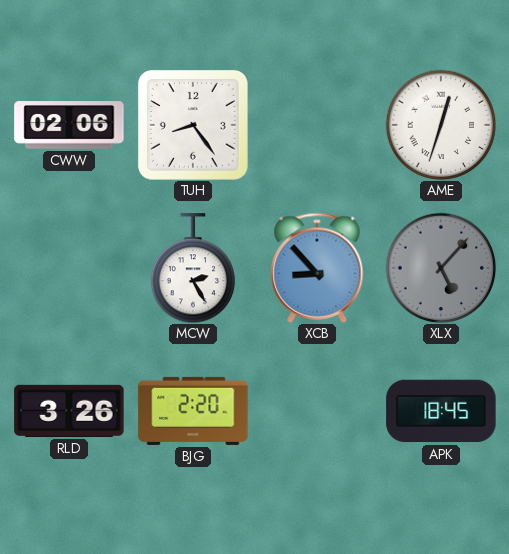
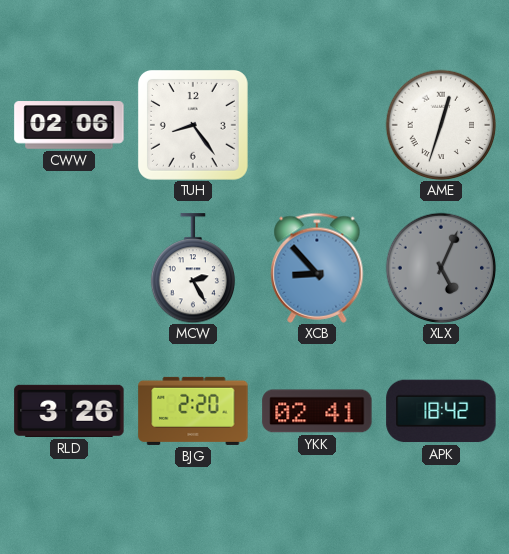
XLX: 5:07 -> 5:04
YKK: none -> 02:41
APK: 18:45 -> 18:42
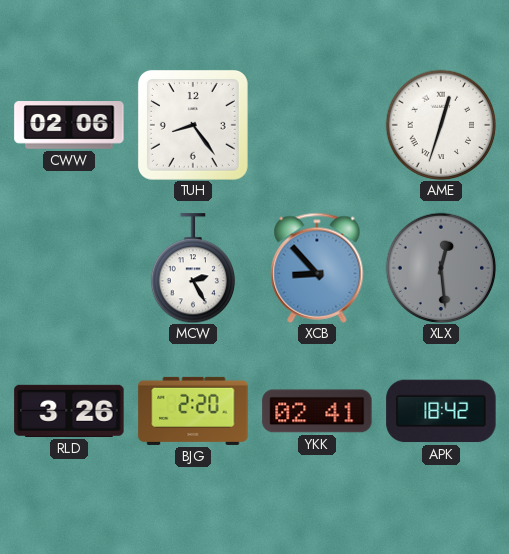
XLX: 5:04 -> 12:29
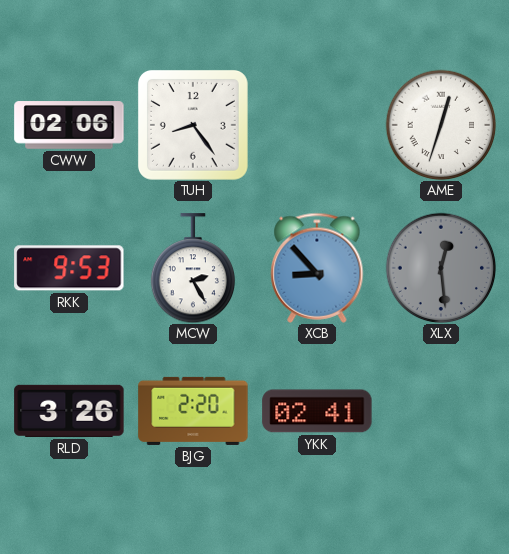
RKK: none -> 9:53
APK: 18:42 -> none
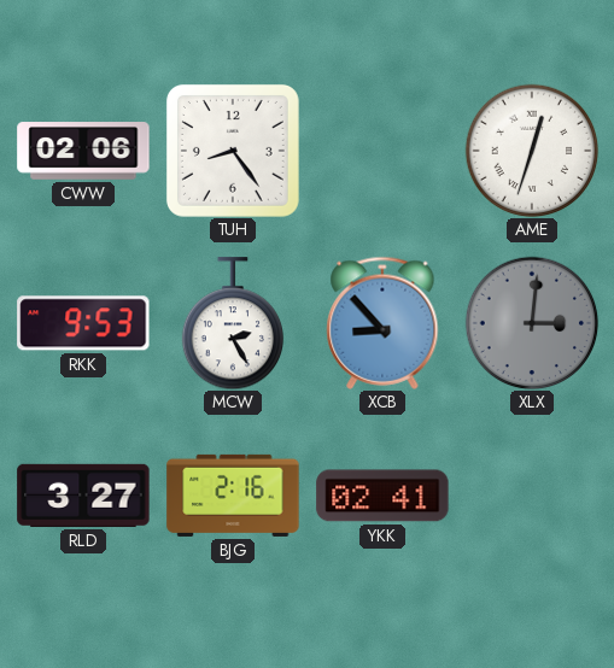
XLX: 12:29 -> 3:01
RLD: 3:26 -> 3:27
BJG: 2:20 -> 2:16
